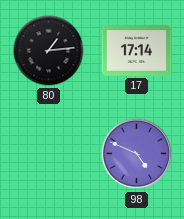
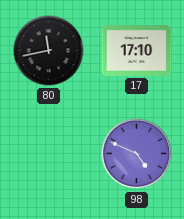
80: 1:14 -> 11:43
17: 17:14 -> 17:10
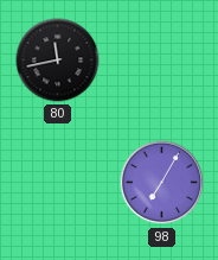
17: 17:10 -> none
98: 4:49 -> 7:05
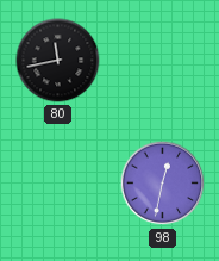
98: 7:05 -> 12:32
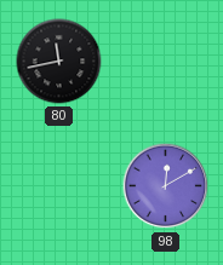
98: 12:32 -> 12:10
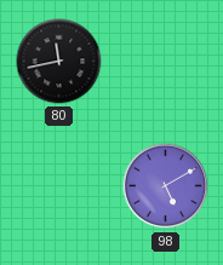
98: 12:10 -> 5:10
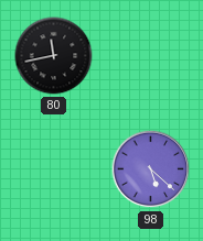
98: 5:10 -> 5:22
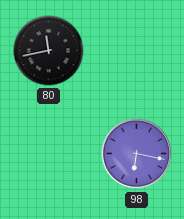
98: 5:22 -> 6:17
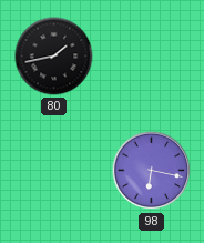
80: 11:43 -> 1:43
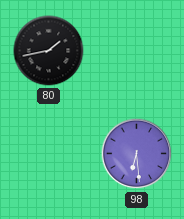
98: 6:17 -> 6:29
